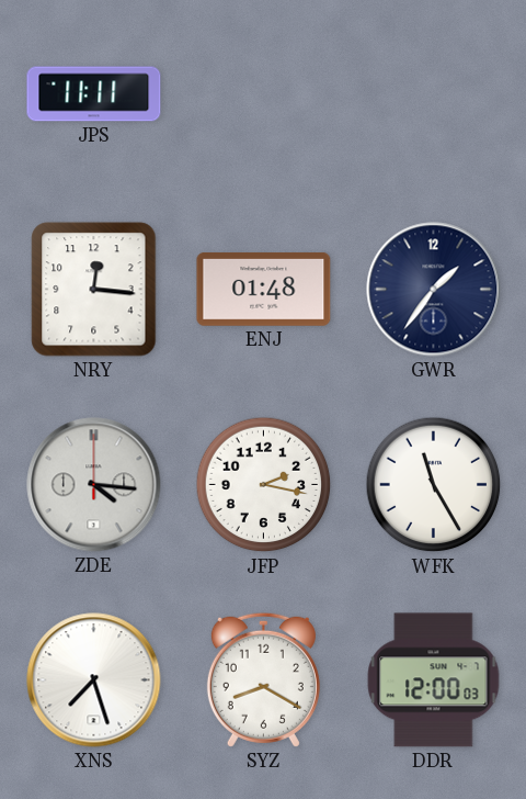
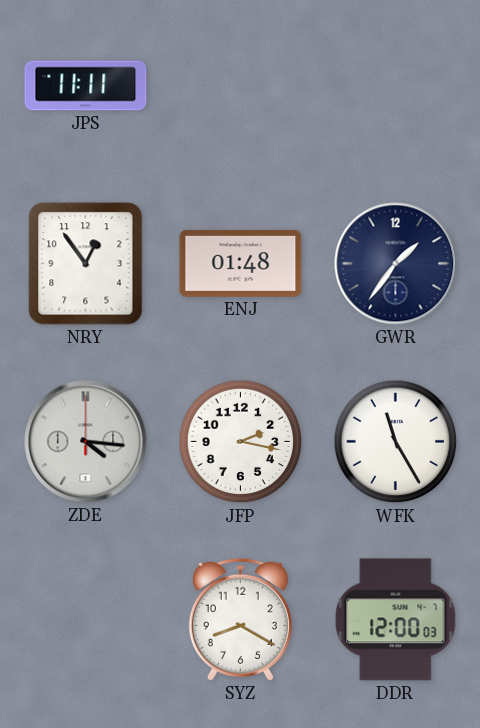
NRY: 12:16 -> 12:54
XNS: 7:27 -> none
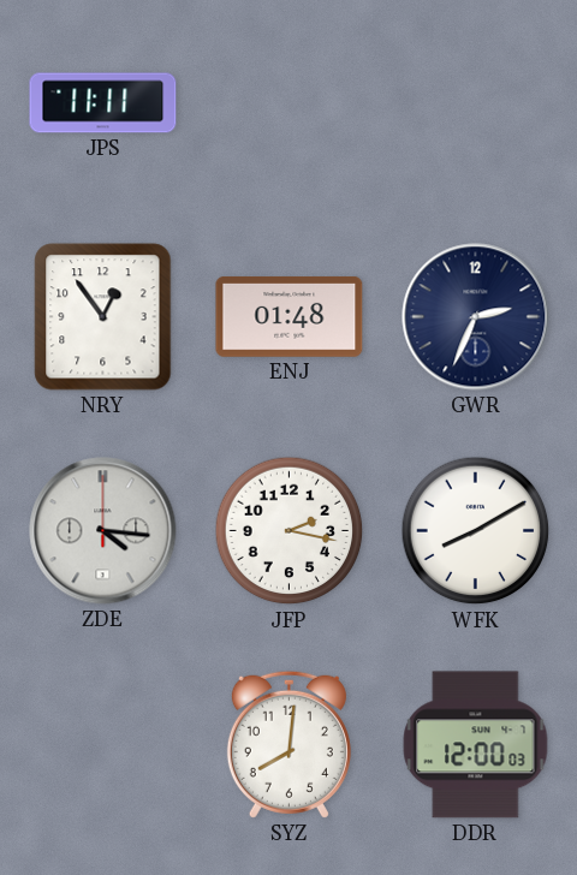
GWR: 1:36 -> 2:34
WFK: 11:25 -> 8:10
SYZ: 8:20 -> 8:01
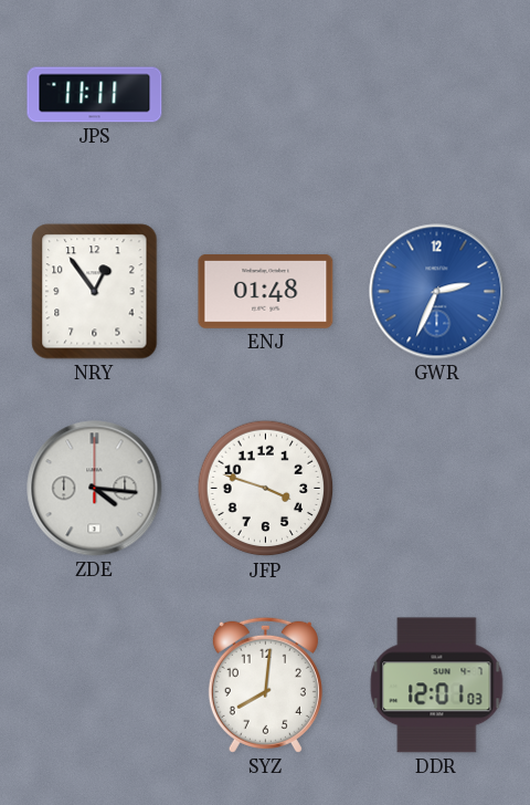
GWR dial: navy -> blue
JFP: 2:17 -> 3:48
WFK: 8:10 -> none
DDR: 12:00 -> 12:01
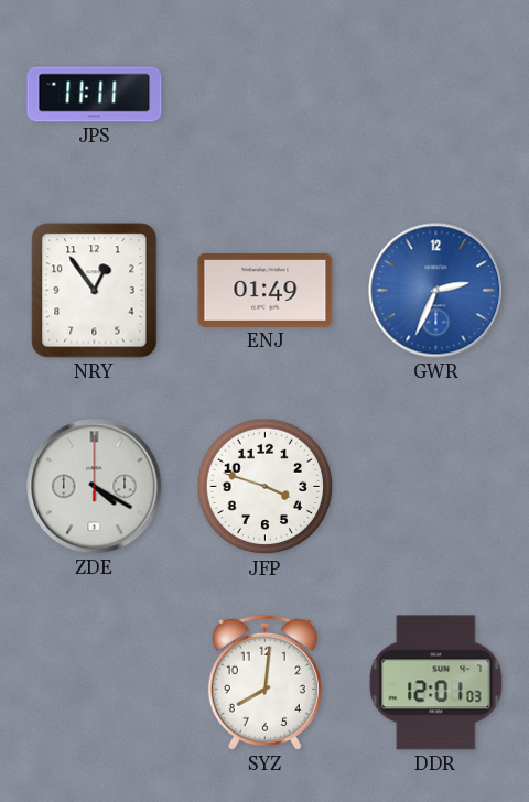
ENJ: 01:48 -> 01:49
ZDE: 4:16 -> 4:20
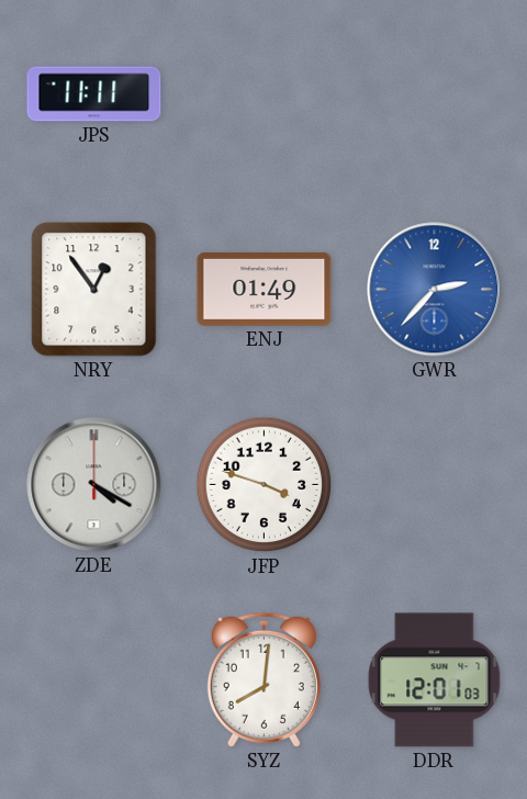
GWR: 2:34 -> 2:37
